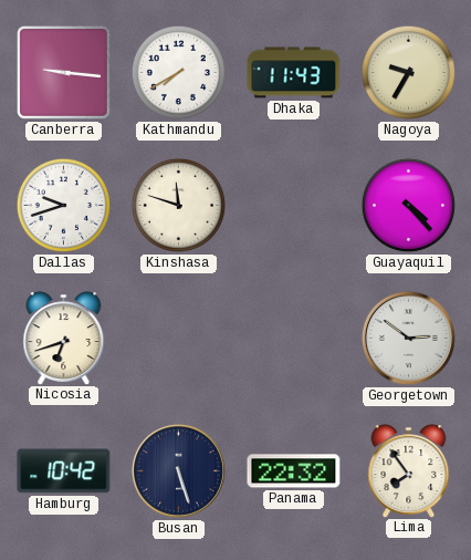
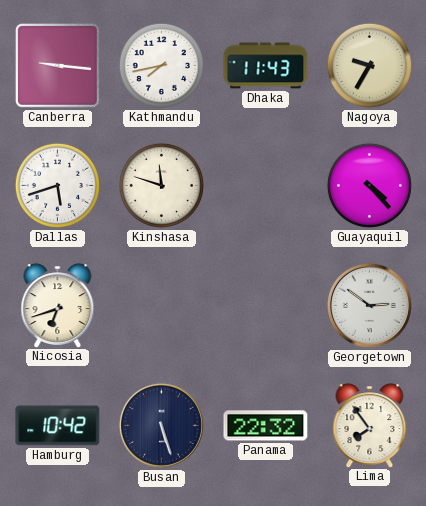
Kathmandu: 7:40 -> 7:43
Dallas: 9:42 -> 5:42
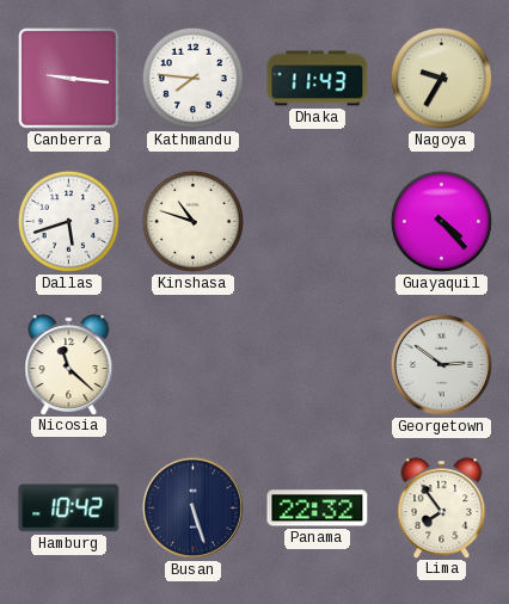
Kathmandu: 7:43 -> 7:46
Kinshasa: 11:48 -> 10:48
Nicosia: 6:42 -> 11:22
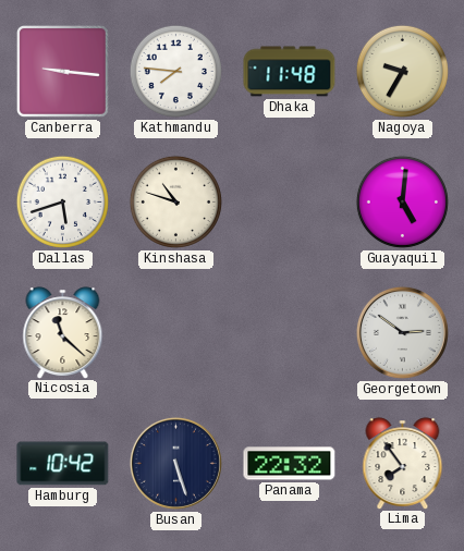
Dhaka: 11:43 -> 11:48
Guayaquil: 4:23 -> 5:01
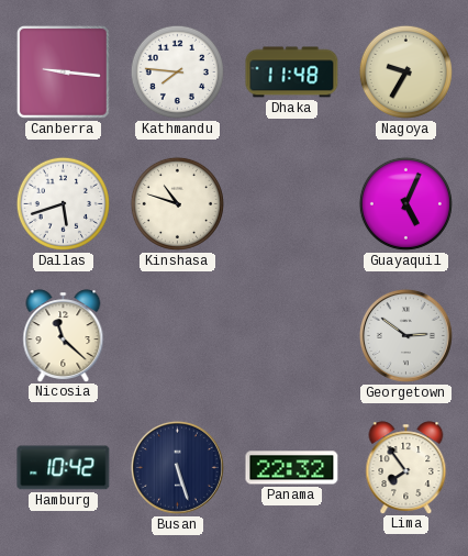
Guayaquil: 5:01 -> 5:04
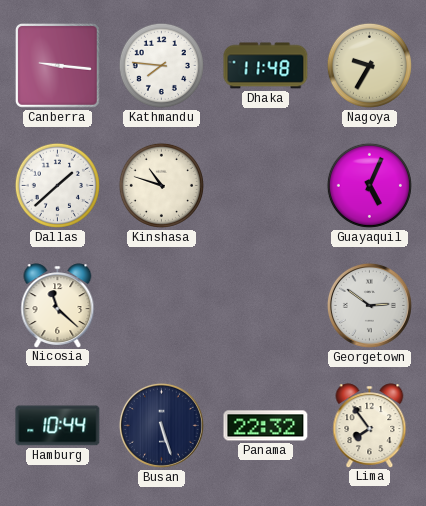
Dallas: 5:42 -> 1:38
Hamburg: 10:42 -> 10:44
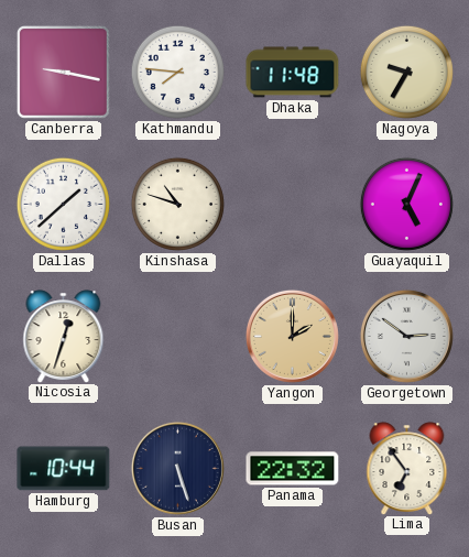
Canberra: 9:16 -> 9:17
Nicosia: 11:22 -> 12:33
Yangon: none -> 2:00
Lima: 7:54 -> 6:54
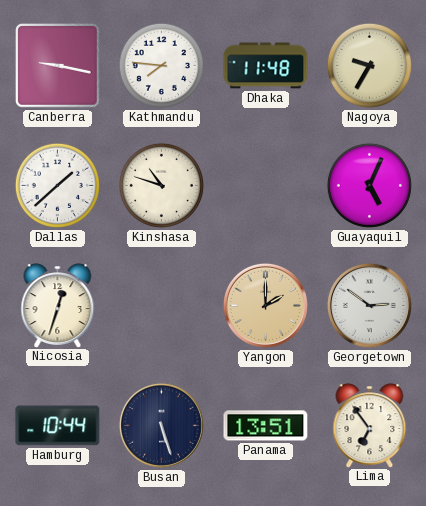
Panama: 22:32 -> 13:51
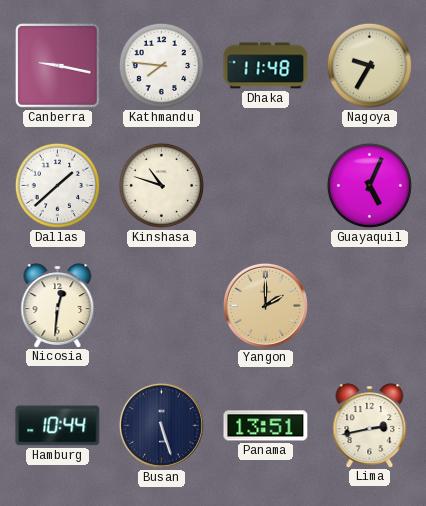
Nicosia: 12:33 -> 12:31
Georgetown: 2:51 -> none
Lima: 6:54 -> 2:43
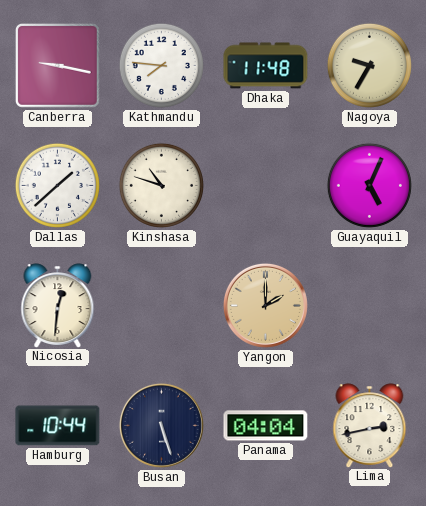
Panama: 13:51 -> 04:04
